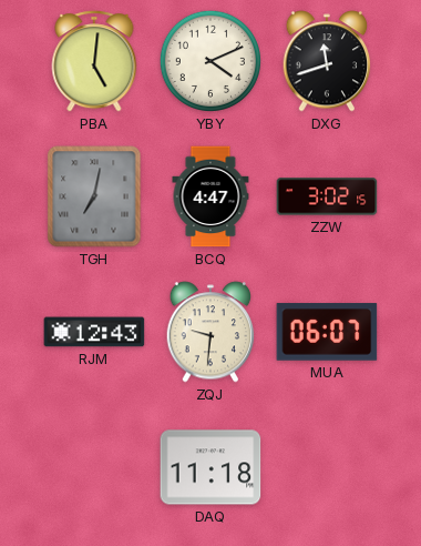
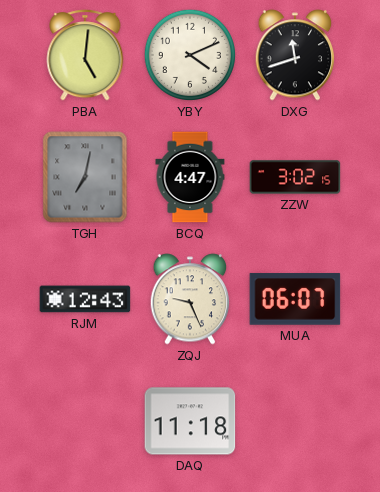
ZQJ: 9:31 -> 9:26
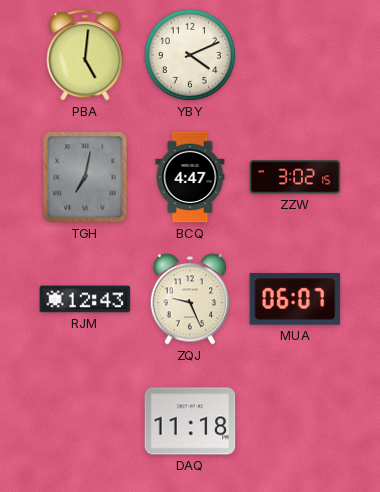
DXG: 11:42 -> none
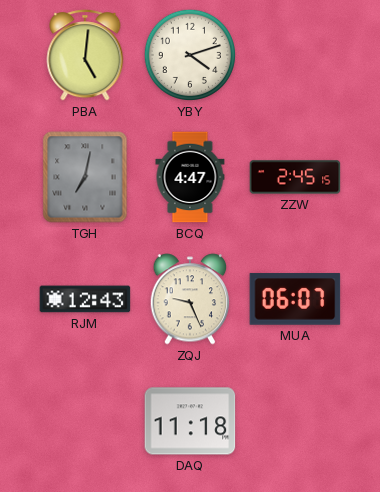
YBY: 4:11 -> 4:12
ZZW: 3:02 -> 2:45
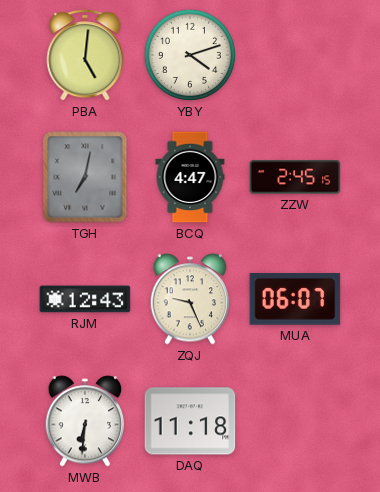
MWB: none -> 6:31
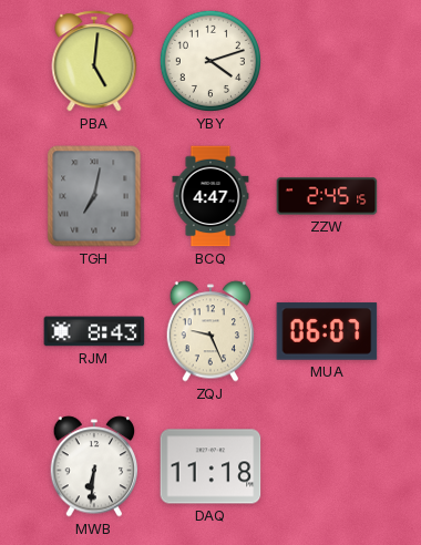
RJM: 12:43 -> 8:43
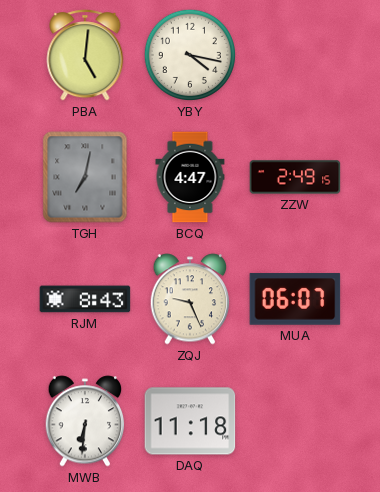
YBY: 4:12 -> 4:17
ZZW: 2:45 -> 2:49
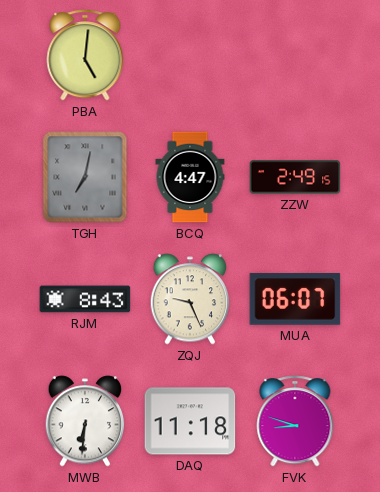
YBY: 4:17 -> none
FVK: none -> 8:48
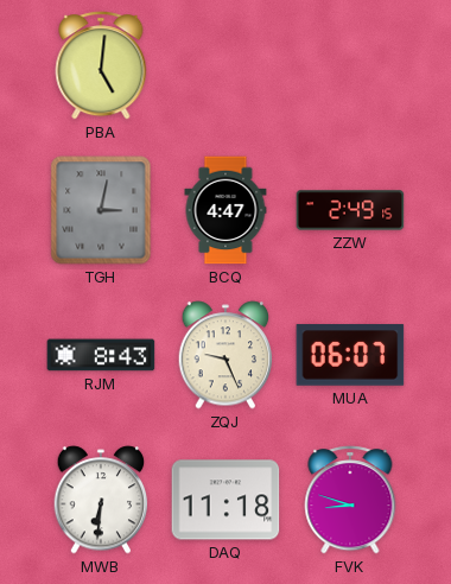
TGH: 7:02 -> 3:02
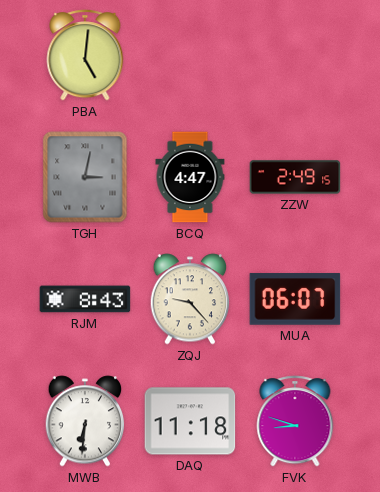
ZQJ: 9:26 -> 9:23
